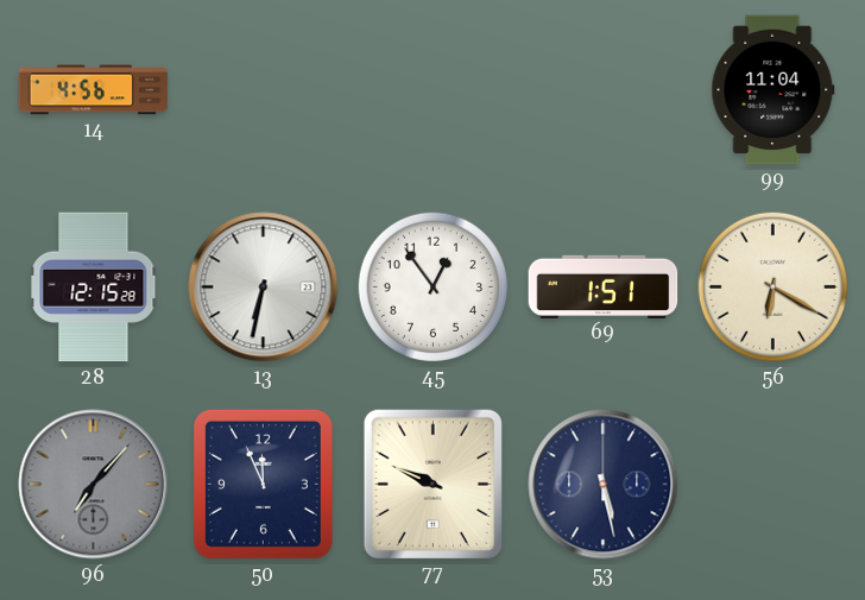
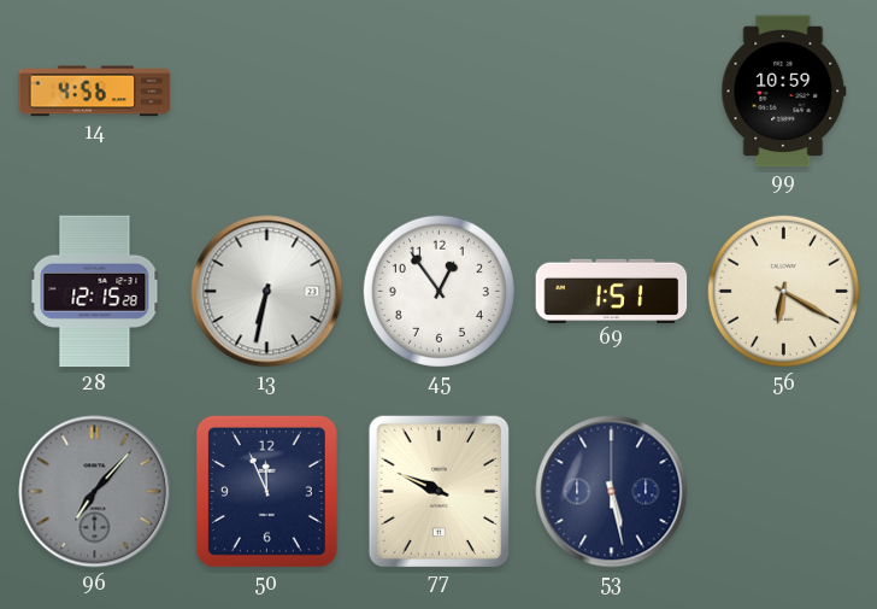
99: 11:04 -> 10:59
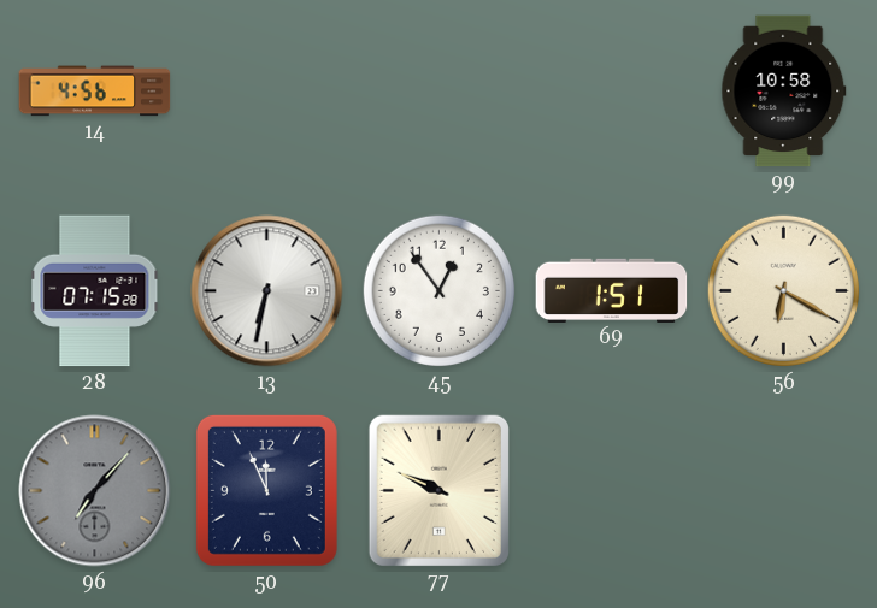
99: 10:59 -> 10:58
28: 12:15 -> 07:15
53: 5:28 -> none
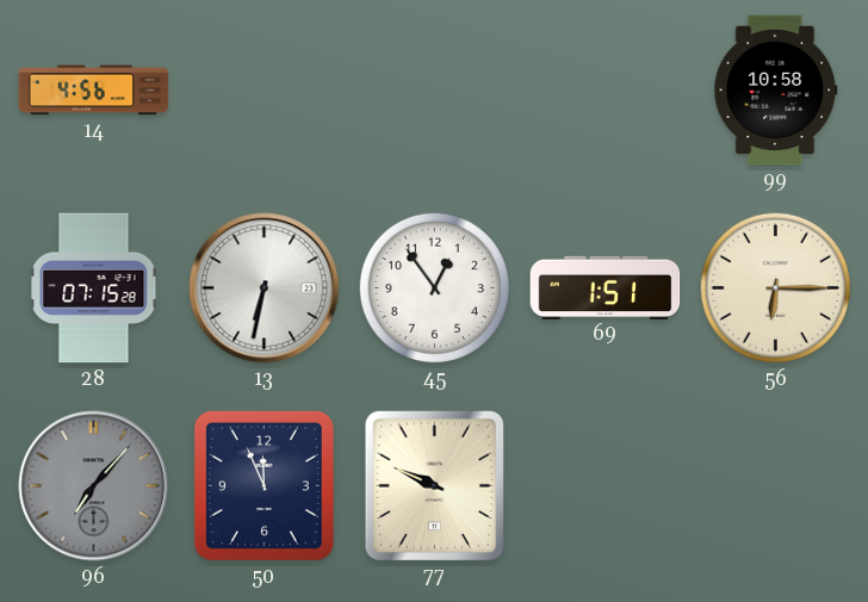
56: 6:20 -> 6:15
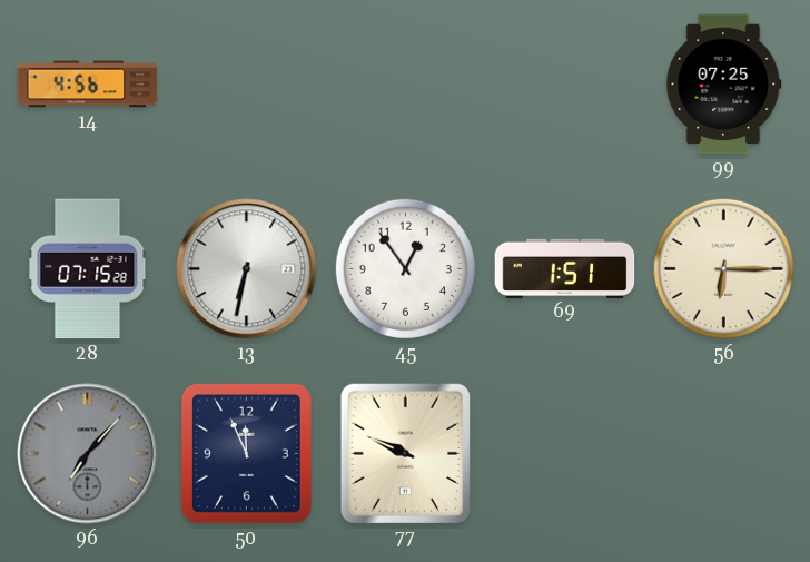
99: 10:58 -> 07:25
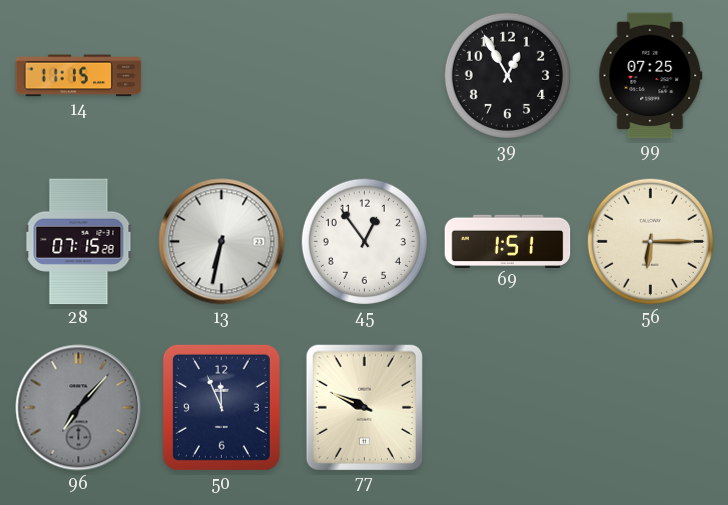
14: 4:56 -> 11:15
39: none -> 12:55
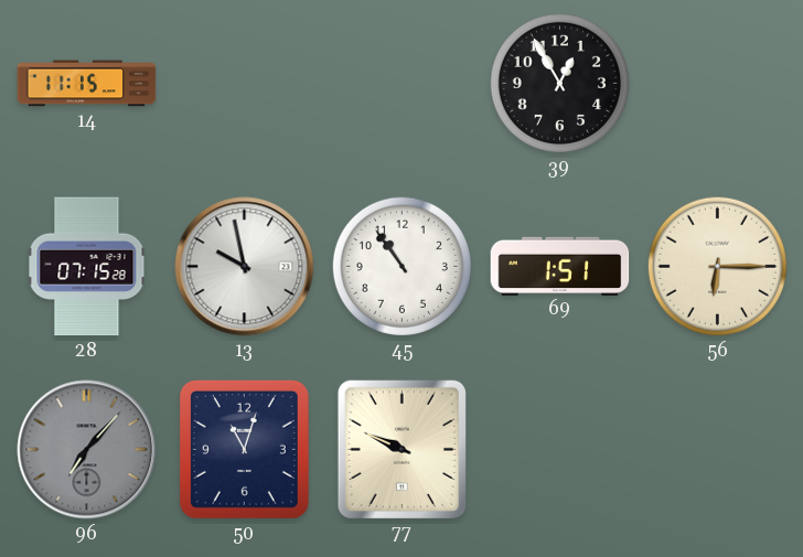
99: 07:25 -> none
13: 6:32 -> 9:58
45: 12:54 -> 10:54
50: 11:56 -> 11:03
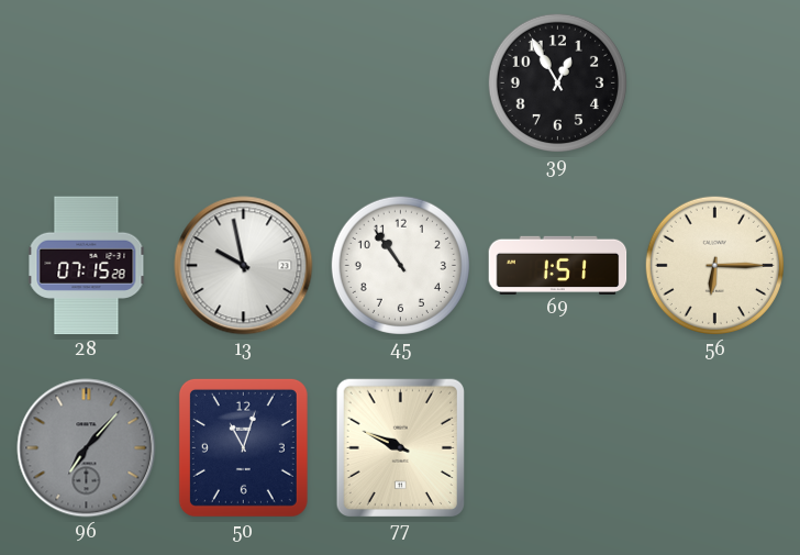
14: 11:15 -> none
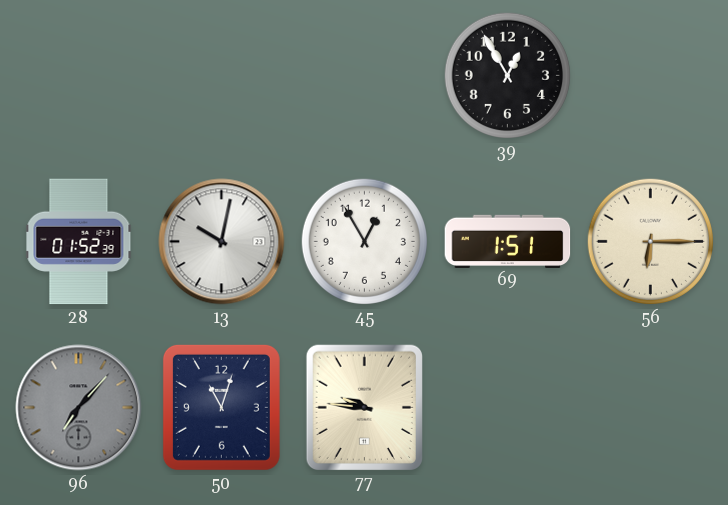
28: 07:15 -> 01:52
13: 9:58 -> 10:02
45: 10:54 -> 12:55
77: 9:49 -> 9:46
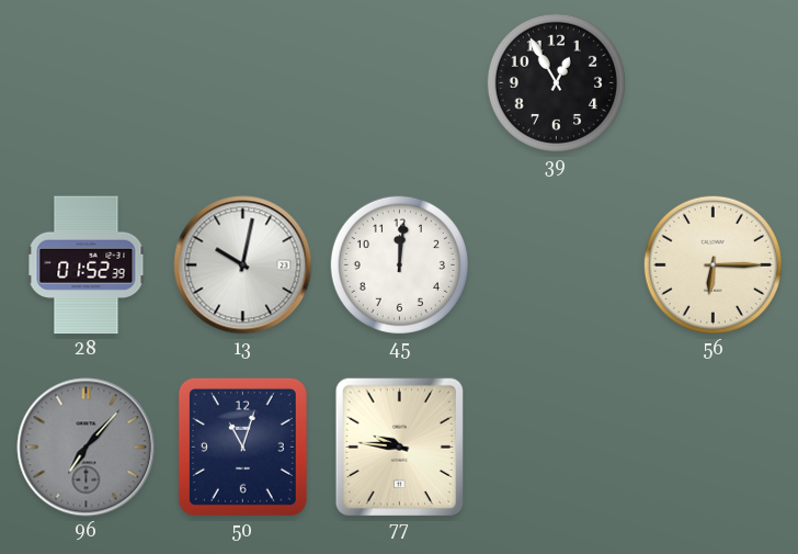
45: 12:55 -> 12:01
69: 1:51 -> none
